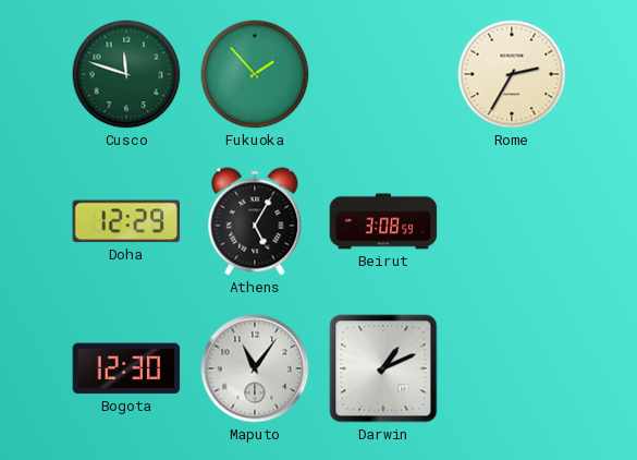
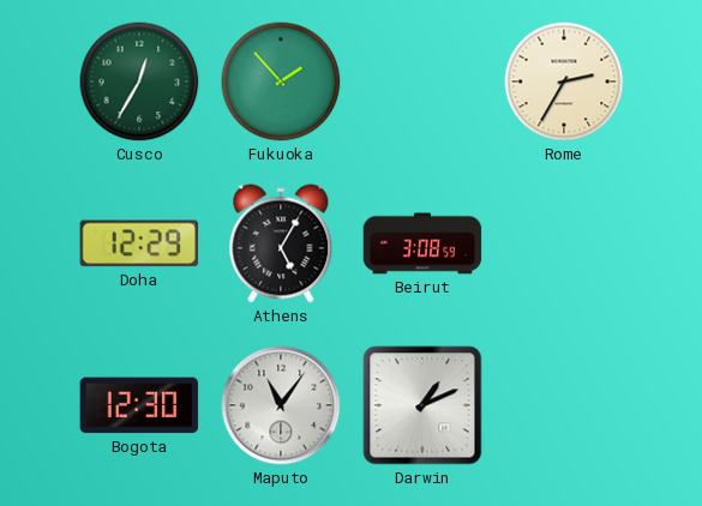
Cusco: 11:48 -> 12:35
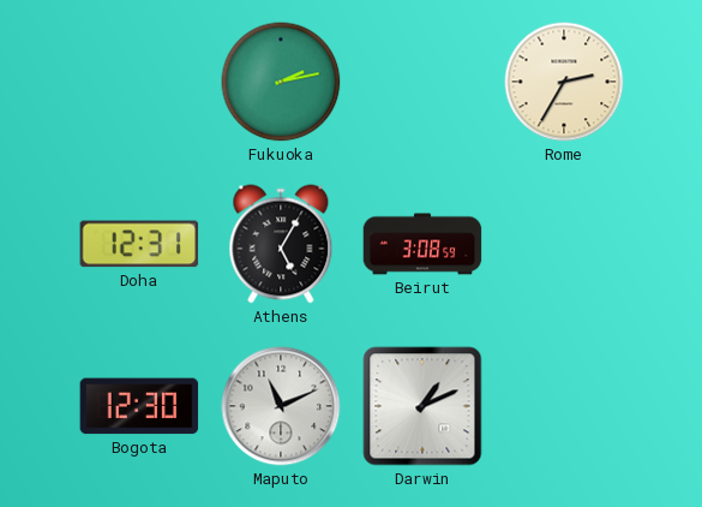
Cusco: 12:35 -> none
Fukuoka: 1:53 -> 2:13
Doha: 12:29 -> 12:31
Maputo: 11:06 -> 11:11
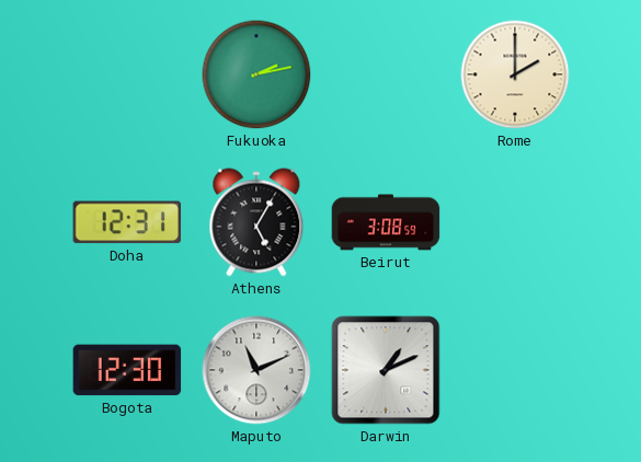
Rome: 2:35 -> 2:00
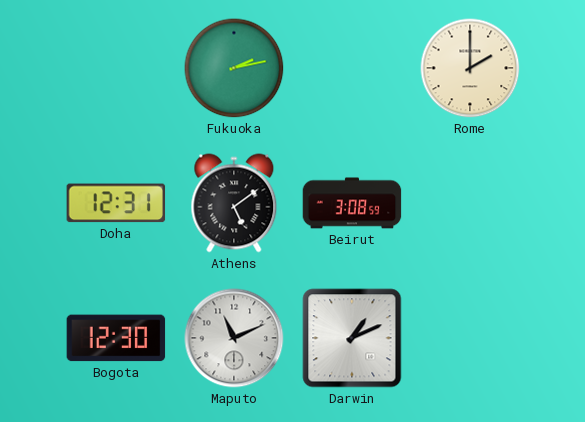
Athens: 5:05 -> 5:09
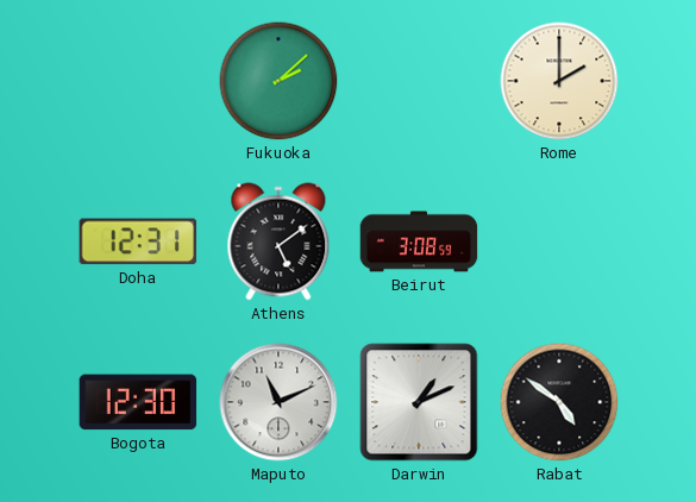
Fukuoka: 2:13 -> 2:08
Rabat: none -> 4:51
